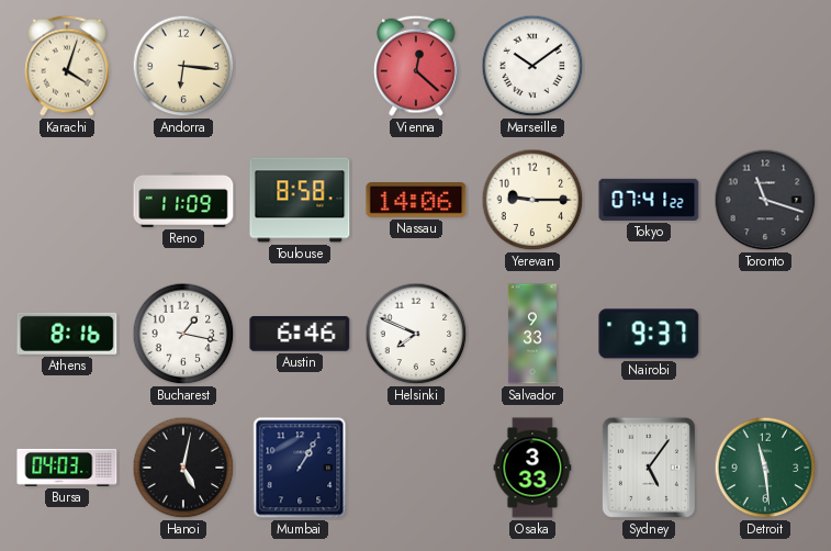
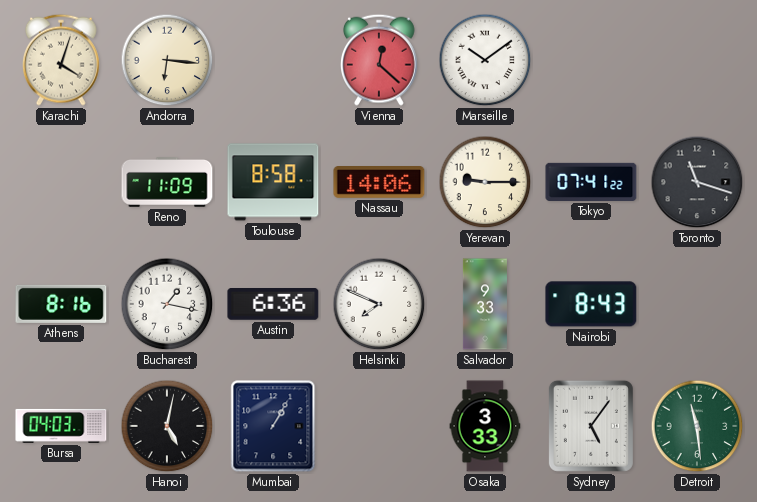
Austin: 6:46 -> 6:36
Nairobi: 9:37 -> 8:43
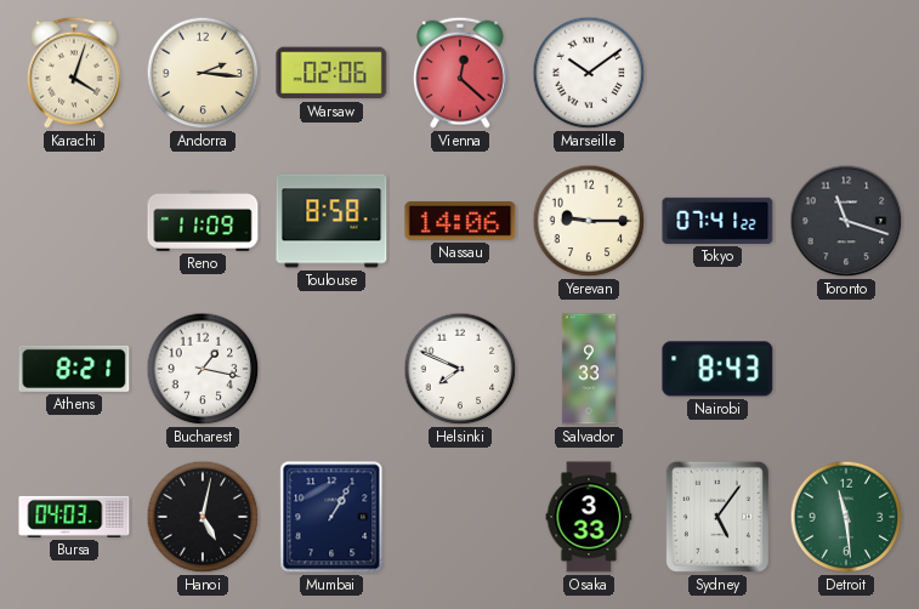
Andorra: 6:16 -> 2:16
Warsaw: none -> 02:06
Athens: 8:16 -> 8:21
Austin: 6:36 -> none
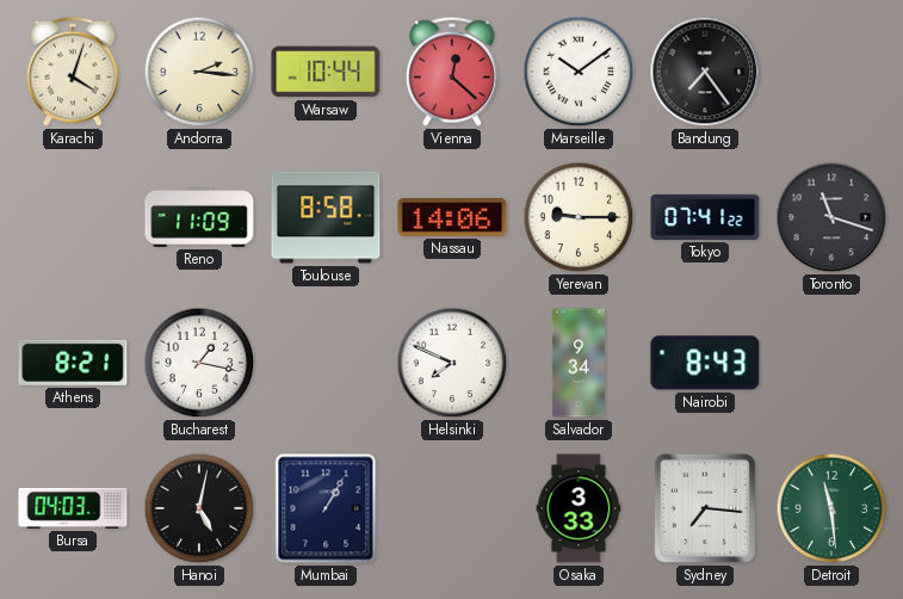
Warsaw: 02:06 -> 10:44
Bandung: none -> 7:24
Salvador: 9:33 -> 9:34
Sydney: 5:06 -> 7:16
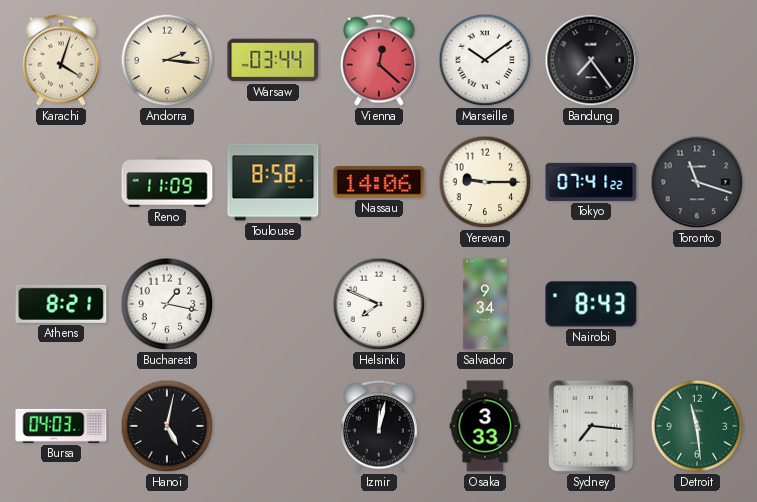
Warsaw: 10:44 -> 03:44
Mumbai: 1:05 -> none
Izmir: none -> 12:02
